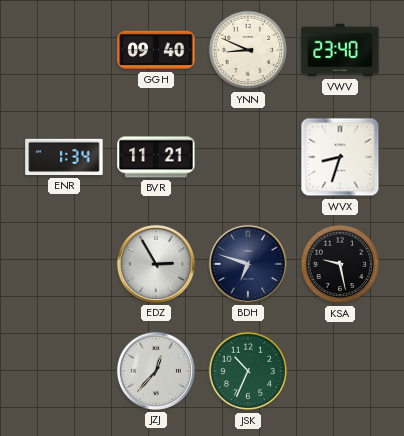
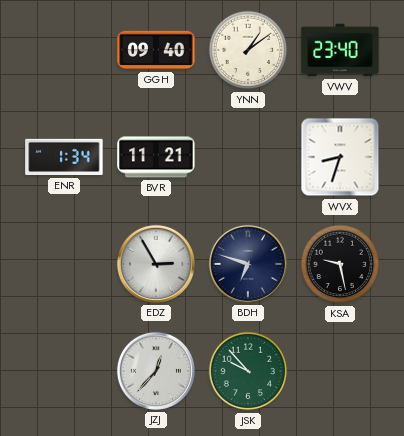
YNN: 8:49 -> 1:09
JSK: 10:34 -> 9:53
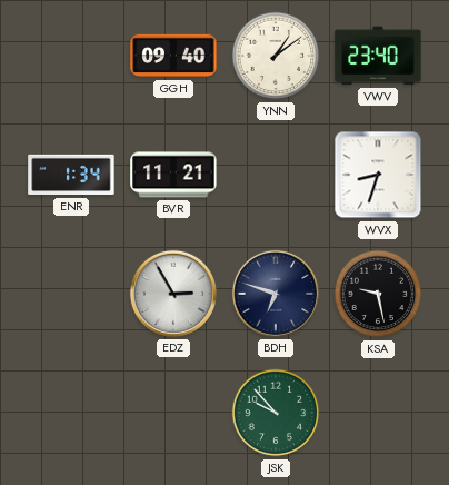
JZJ: 12:37 -> none
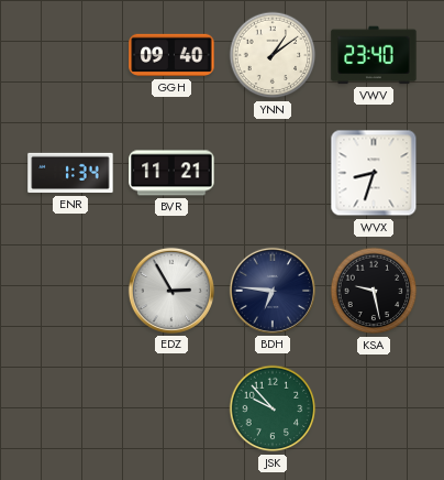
BDH: 6:48 -> 6:46
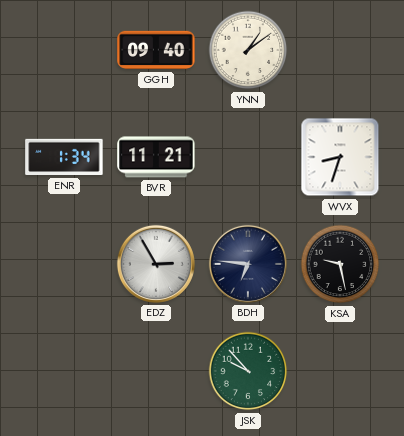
VWV: 23:40 -> none
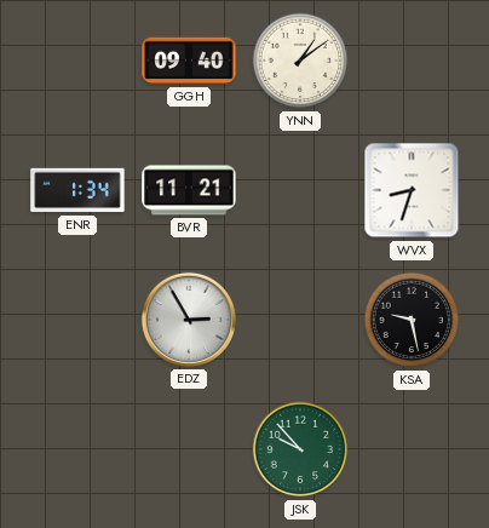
BDH: 6:46 -> none
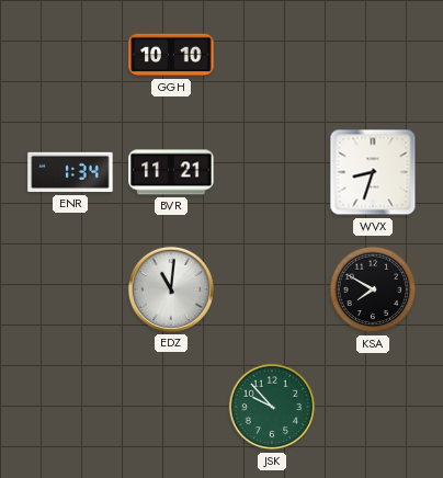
GGH: 09:40 -> 10:10
YNN: 1:09 -> none
EDZ: 2:55 -> 11:01
KSA: 9:28 -> 7:50
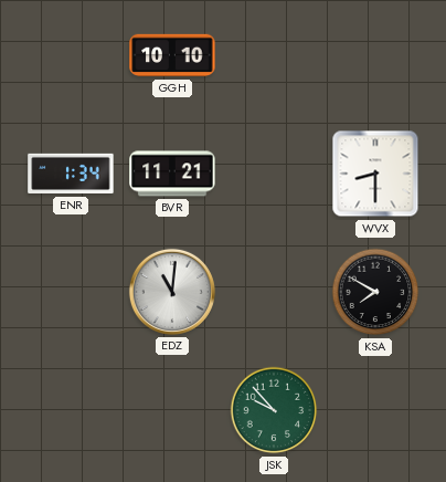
WVX: 8:33 -> 8:30
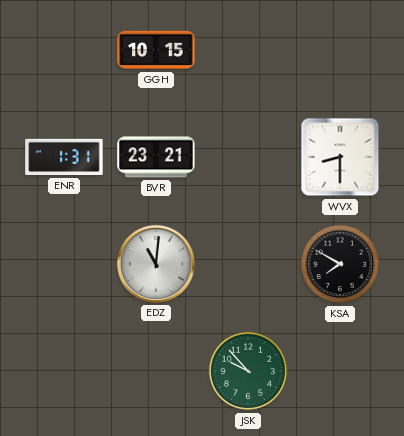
GGH: 10:10 -> 10:15
ENR: 1:34 -> 1:31
BVR: 11:21 -> 23:21
